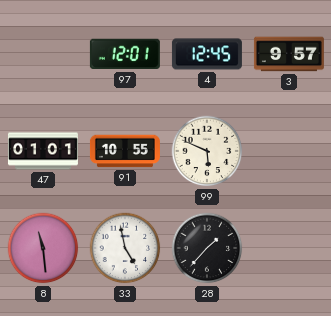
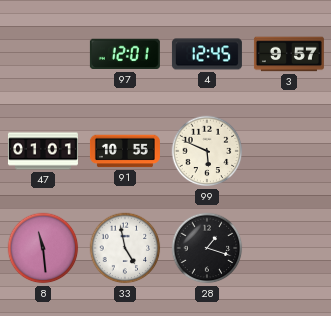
28: 1:37 -> 1:18
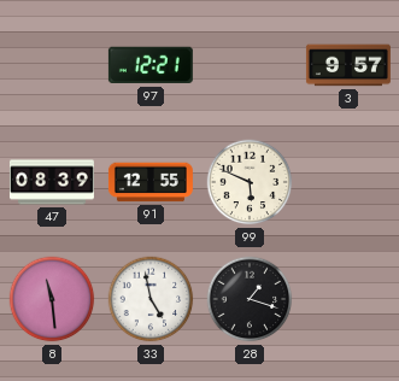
97: 12:01 -> 12:21
4: 12:45 -> none
47: 01:01 -> 08:39
91: 10:55 -> 12:55
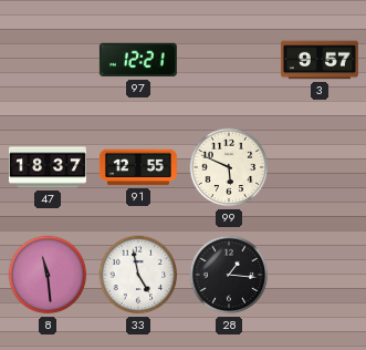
47: 08:39 -> 18:37
28: 1:18 -> 1:16
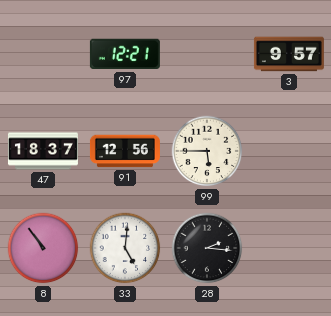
91: 12:55 -> 12:56
99: 5:49 -> 5:45
8: 11:29 -> 10:54
33: 4:58 -> 5:01
28: 1:16 -> 2:16
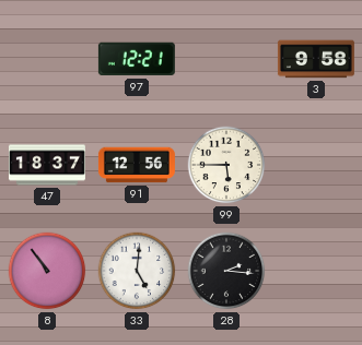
3: 9:57 -> 9:58
